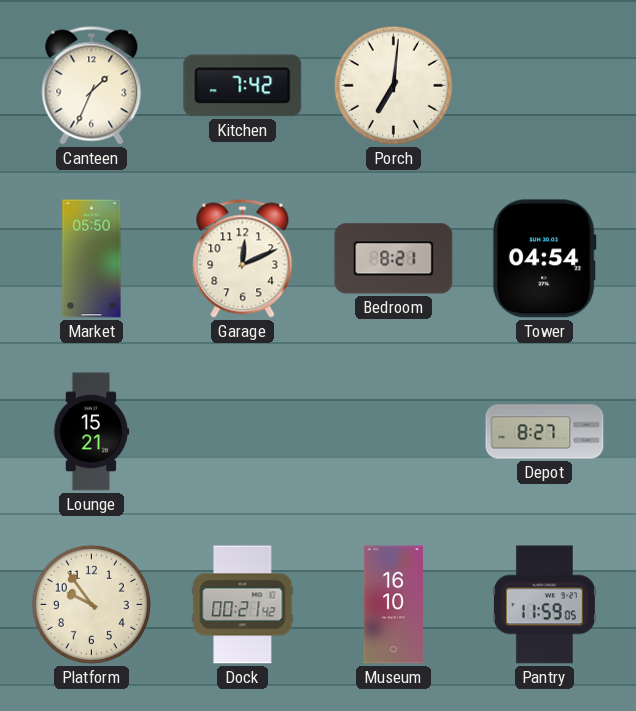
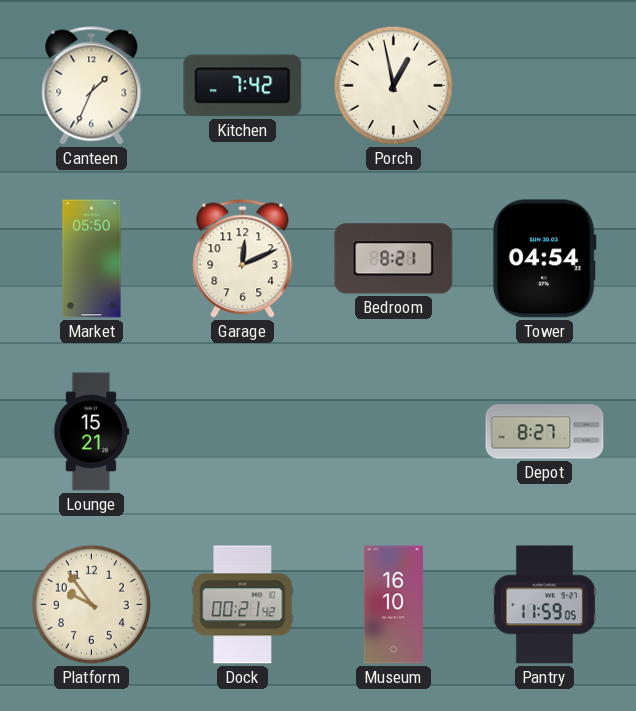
Porch: 7:01 -> 12:58
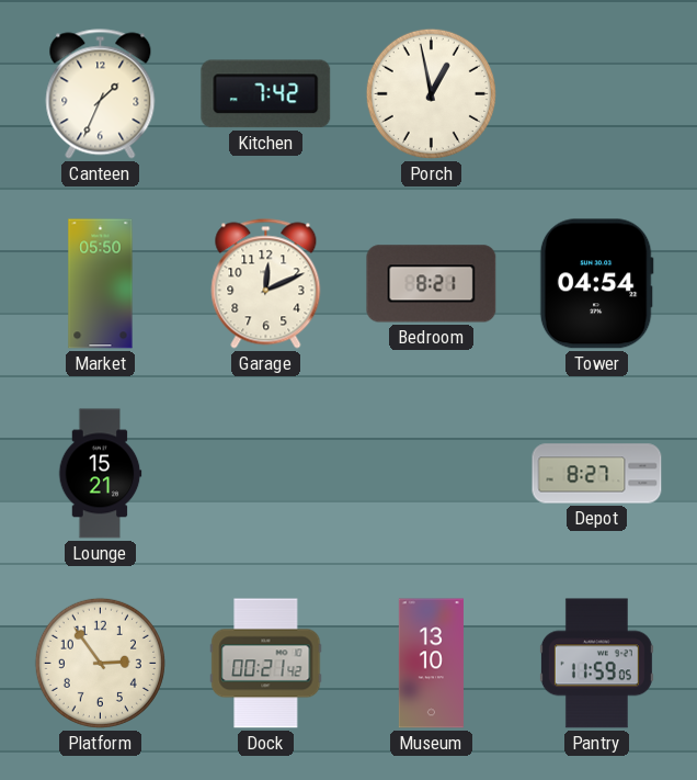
Platform: 9:54 -> 2:54
Museum: 16:10 -> 13:10
